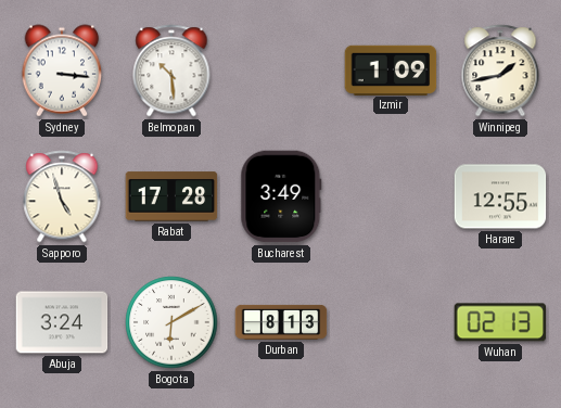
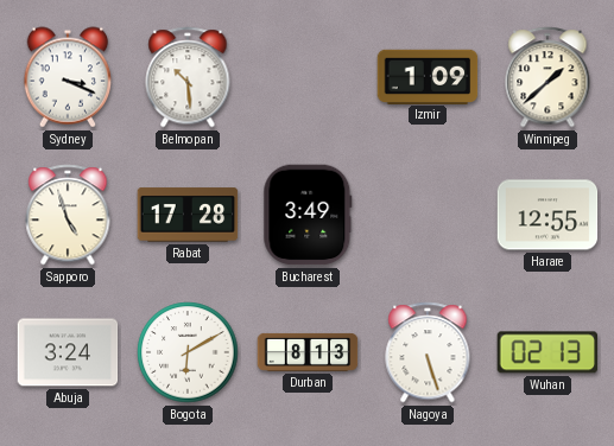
Sydney: 3:16 -> 3:19
Winnipeg: 1:43 -> 1:38
Nagoya: none -> 5:27
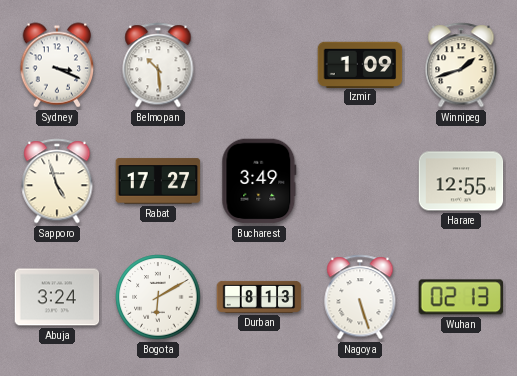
Winnipeg: 1:38 -> 1:42
Rabat: 17:28 -> 17:27
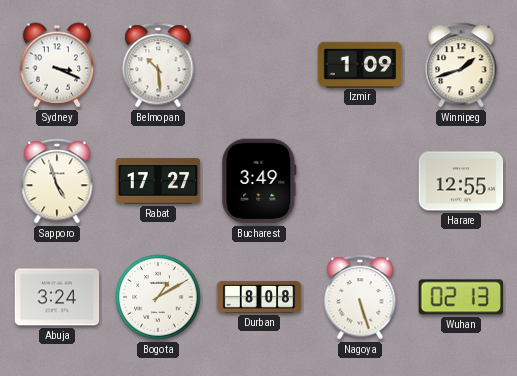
Bogota: 6:10 -> 1:10
Durban: 8:13 -> 8:08
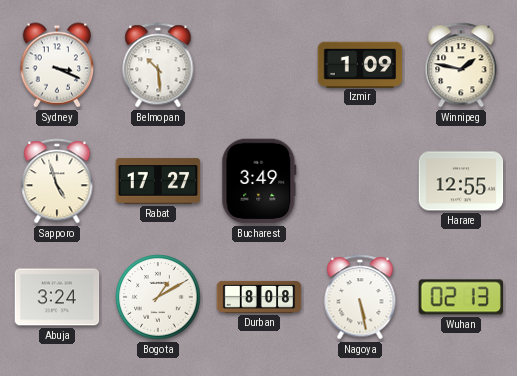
Winnipeg: 1:42 -> 1:47
Nagoya: 5:27 -> 5:28
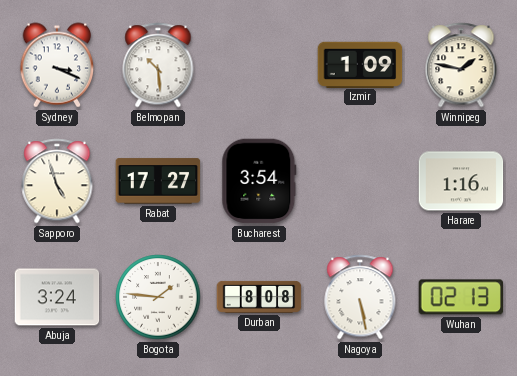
Bucharest: 3:49 -> 3:54
Harare: 12:55 -> 1:16
Bogota: 1:10 -> 1:46
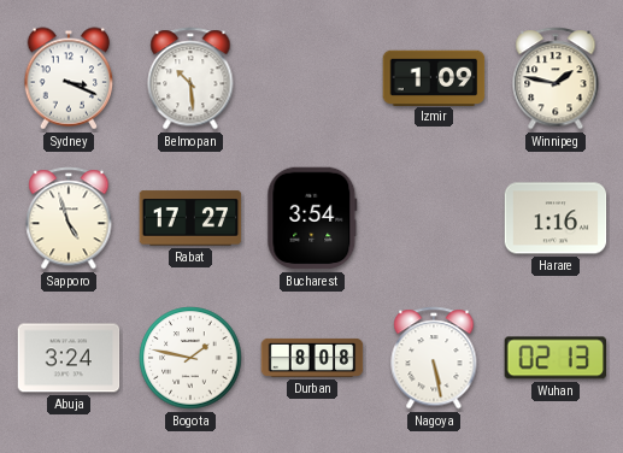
Bogota: 1:46 -> 1:47
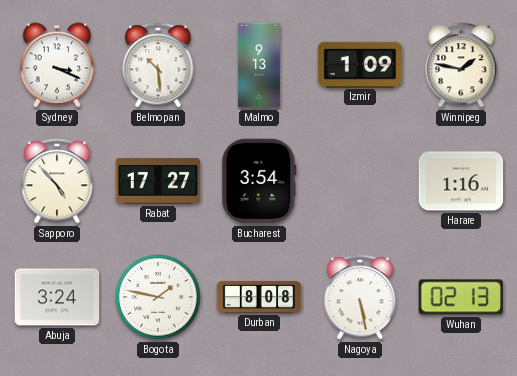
Malmo: none -> 9:13
Sapporo: 4:57 -> 4:53
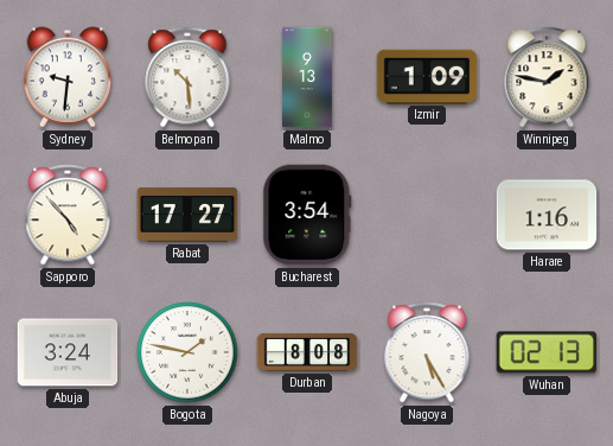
Sydney: 3:19 -> 9:31
Nagoya: 5:28 -> 5:25
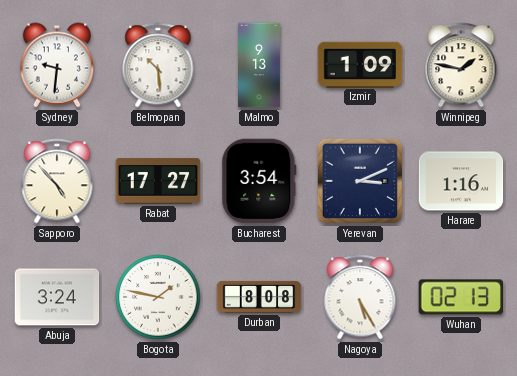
Yerevan: none -> 3:11
